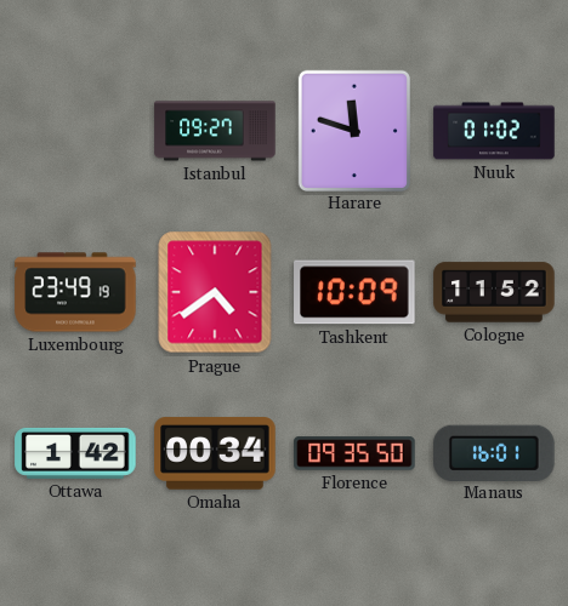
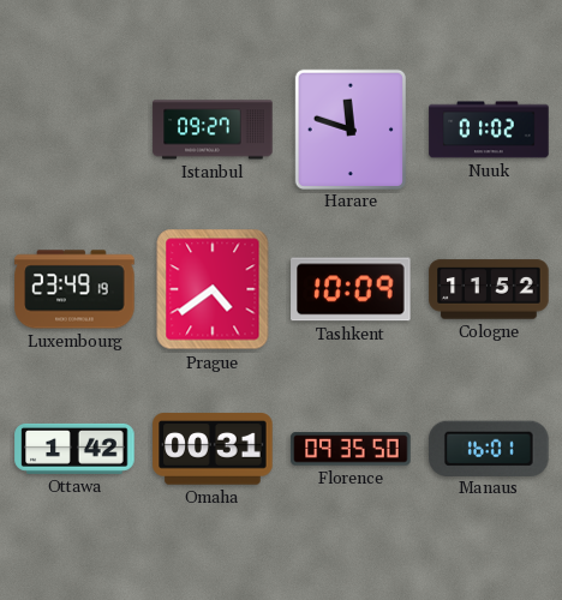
Omaha: 00:34 -> 00:31
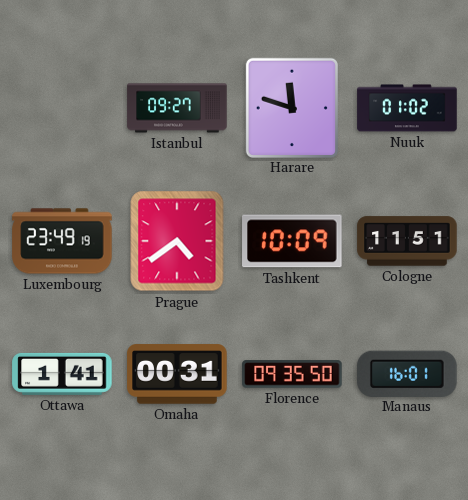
Cologne: 11:52 -> 11:51
Ottawa: 1:42 -> 1:41
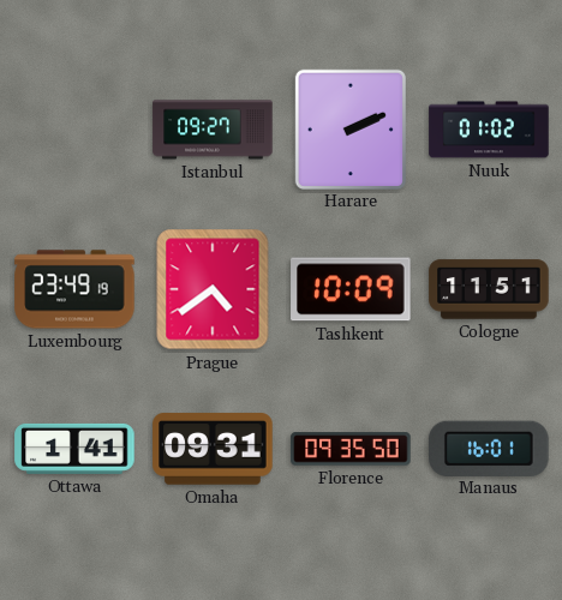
Harare: 11:48 -> 2:11
Omaha: 00:31 -> 09:31
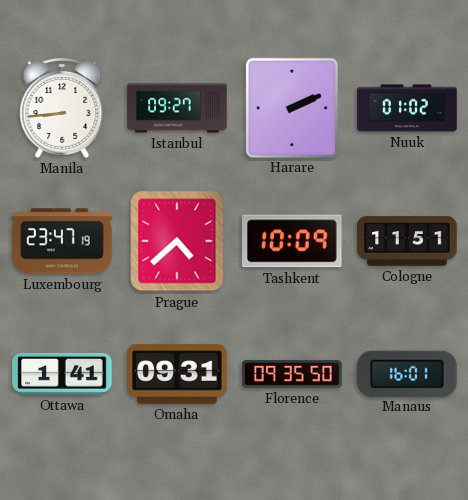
Manila: none -> 8:44
Luxembourg: 23:49 -> 23:47
Prague: 4:39 -> 4:38
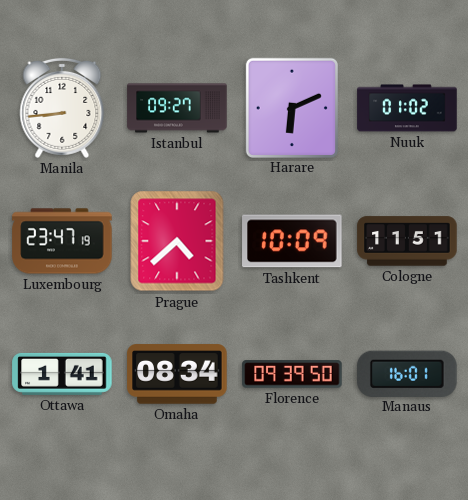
Harare: 2:11 -> 6:11
Omaha: 09:31 -> 08:34
Florence: 09:35 -> 09:39
